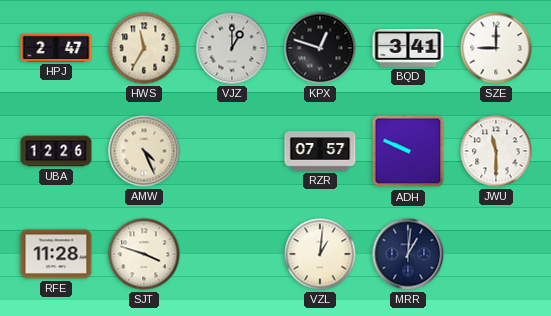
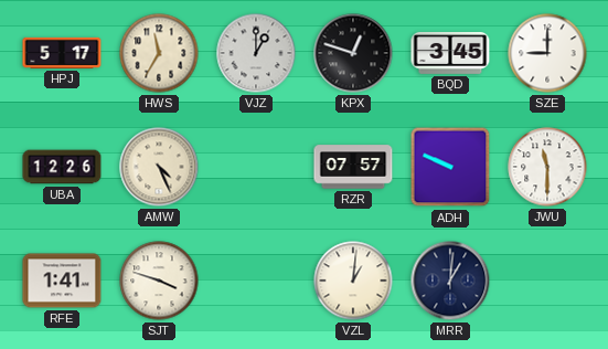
HPJ: 2:47 -> 5:17
BQD: 3:41 -> 3:45
RFE: 11:28 -> 1:41
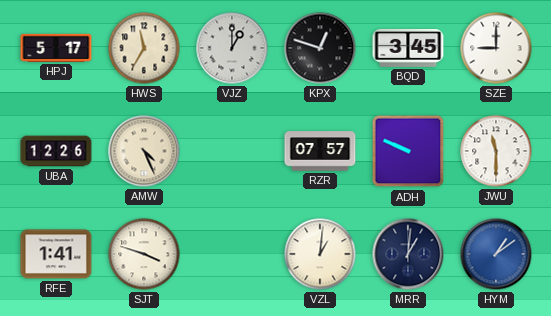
HYM: none -> 1:09
